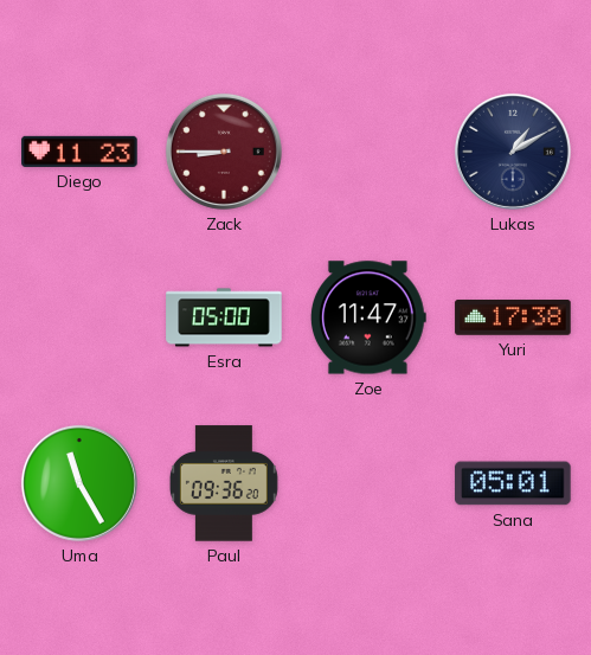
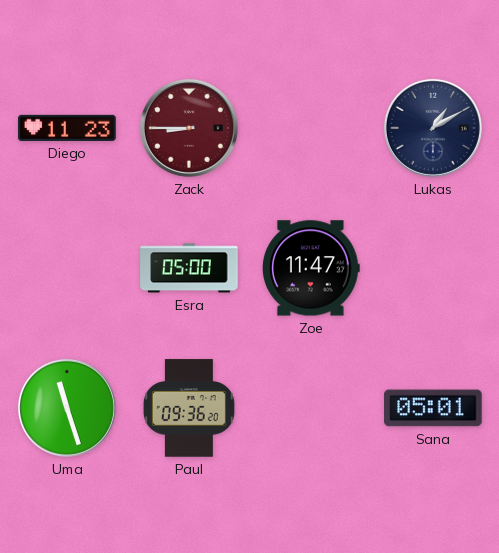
Yuri: 17:38 -> none
Uma: 11:25 -> 11:27
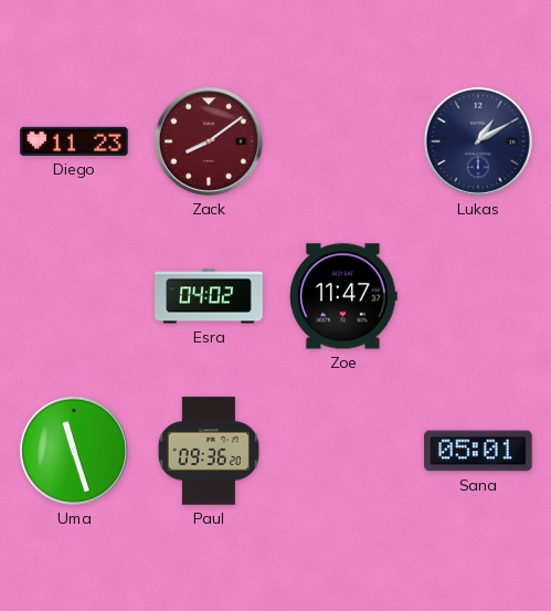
Zack: 8:45 -> 8:09
Esra: 05:00 -> 04:02
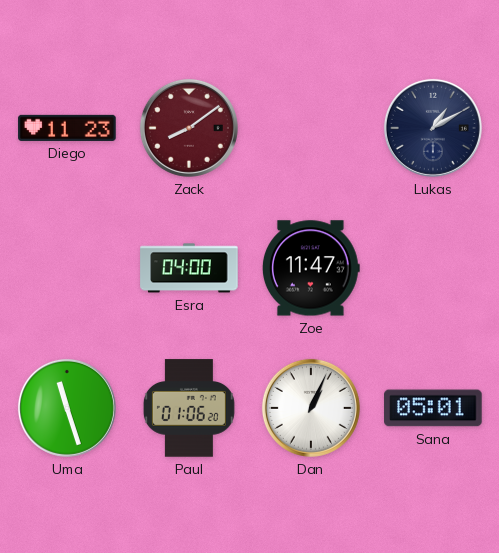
Esra: 04:02 -> 04:00
Paul: 09:36 -> 01:06
Dan: none -> 1:04
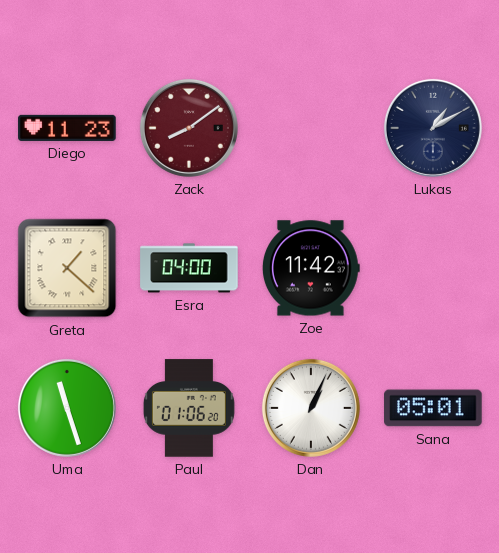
Greta: none -> 1:22
Zoe: 11:47 -> 11:42
